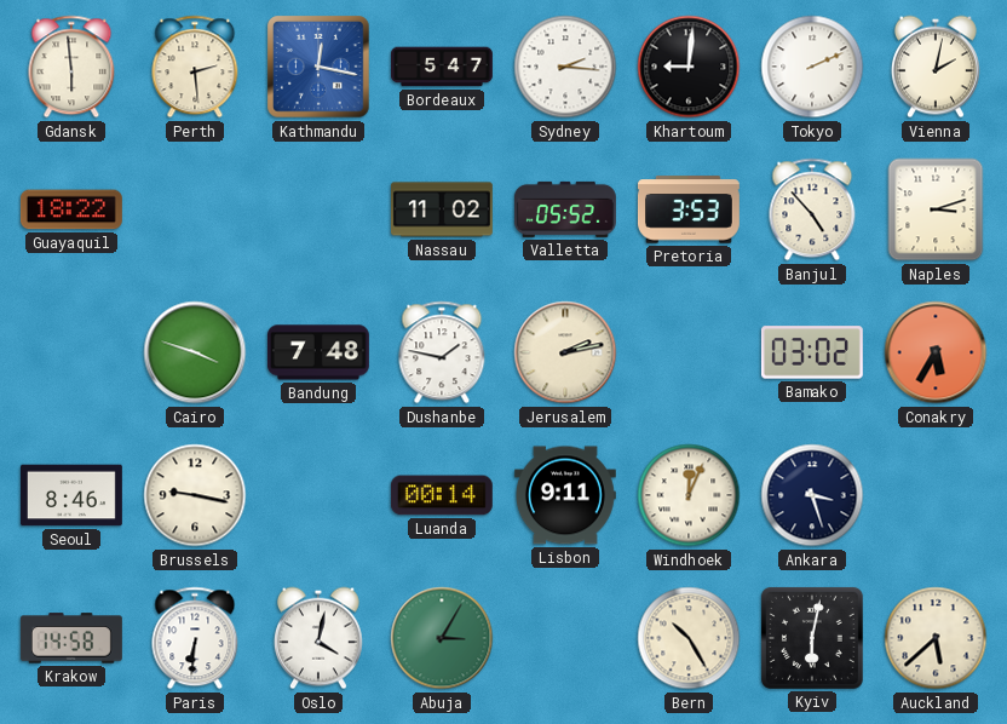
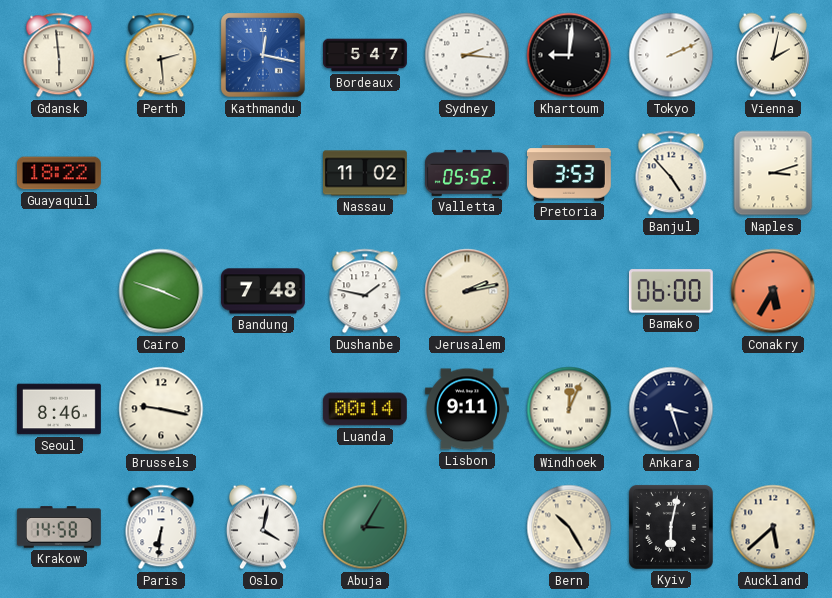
Bamako: 03:02 -> 06:00
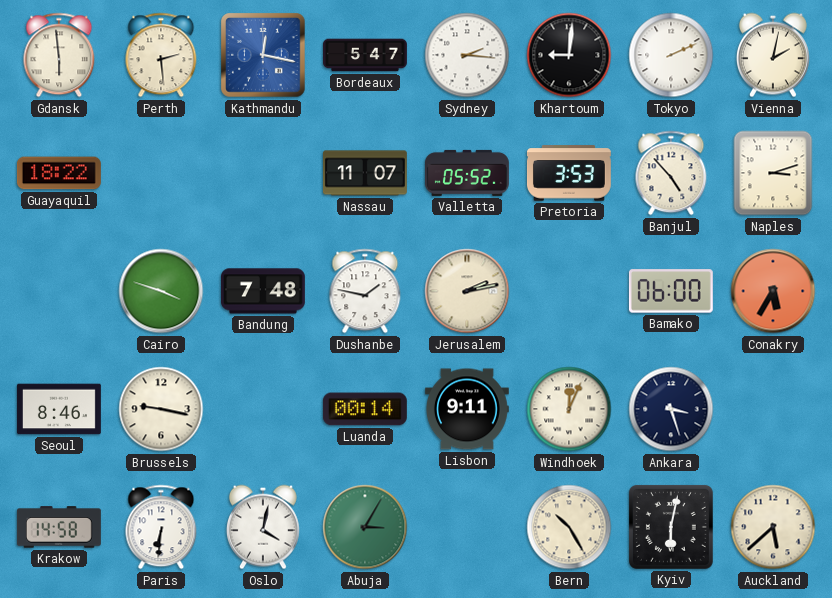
Nassau: 11:02 -> 11:07
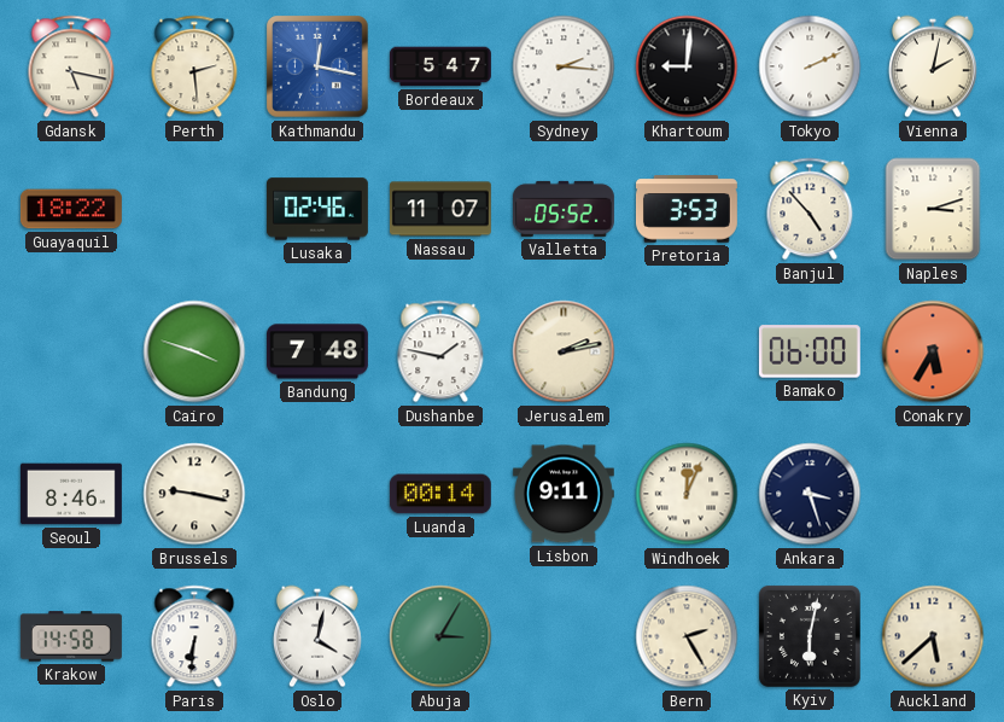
Gdansk: 5:59 -> 5:17
Lusaka: none -> 02:46
Bern: 10:25 -> 2:25
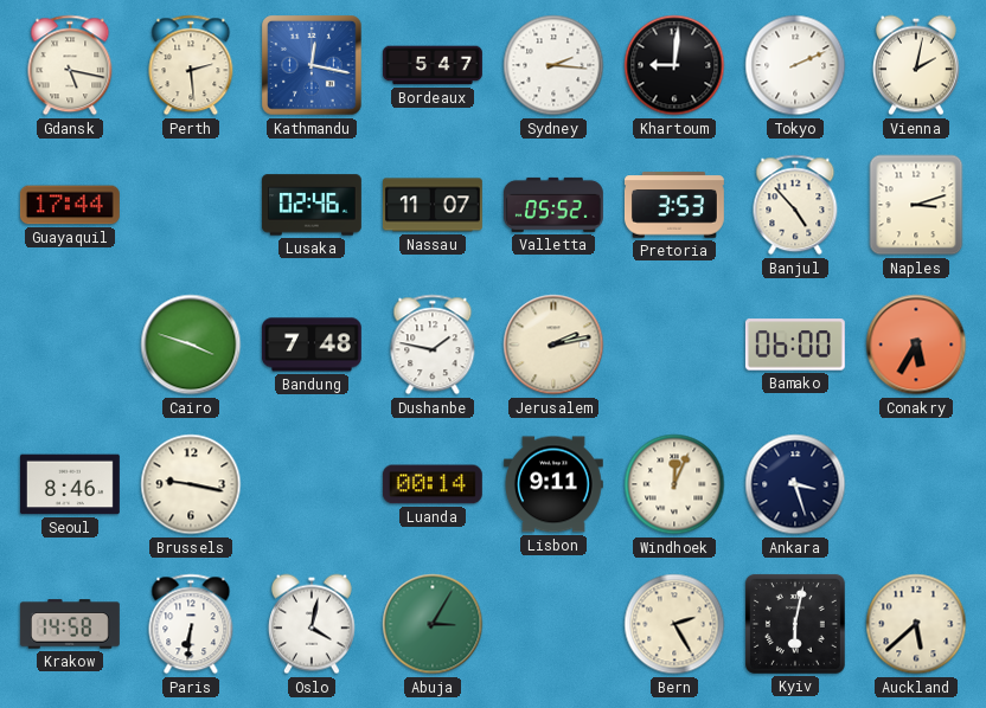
Guayaquil: 18:22 -> 17:44
